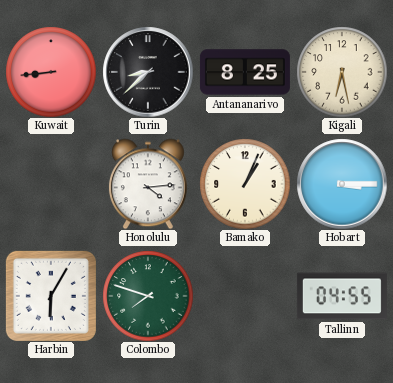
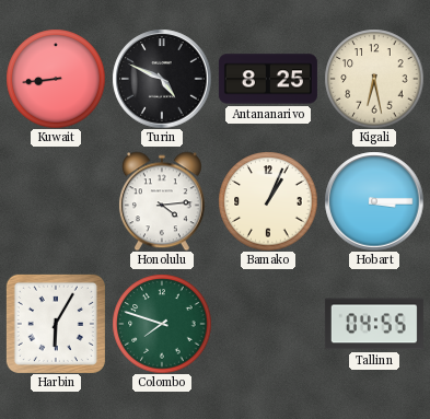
Turin: 8:38 -> 4:49
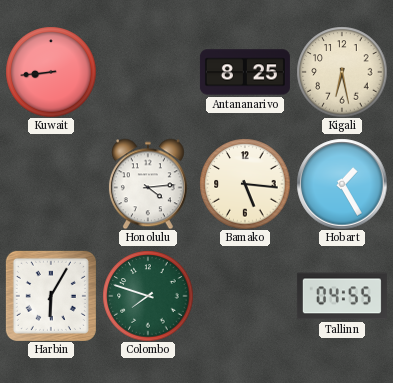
Turin: 4:49 -> none
Bamako: 1:04 -> 5:16
Hobart: 3:15 -> 1:25
